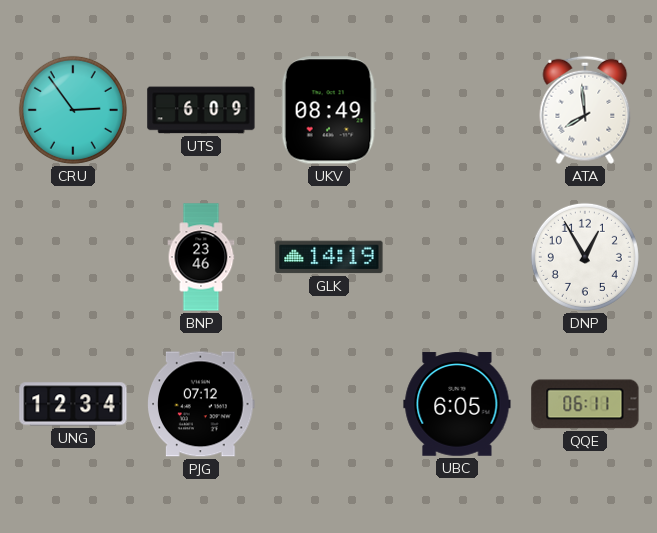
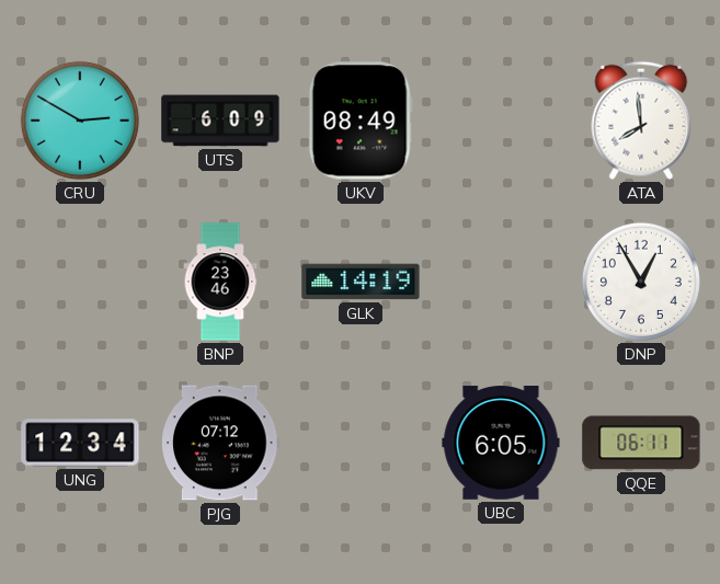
CRU: 2:54 -> 2:50
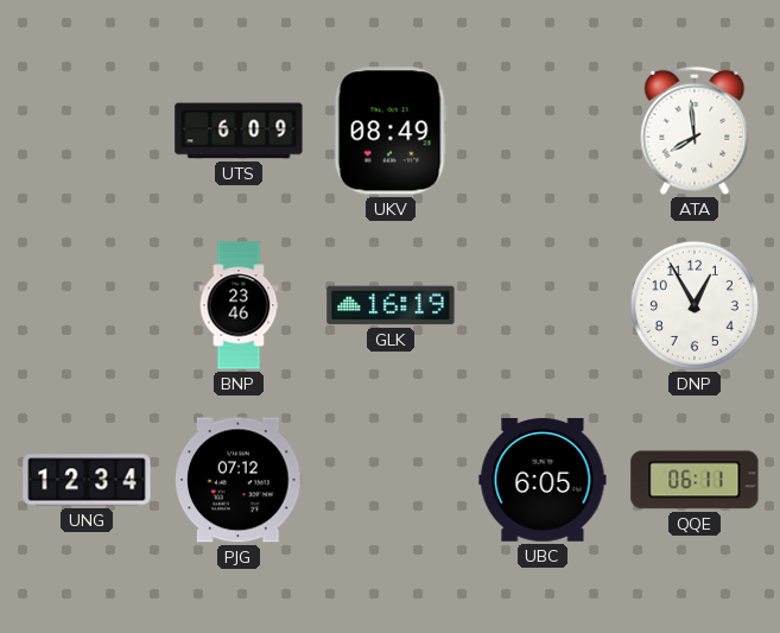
CRU: 2:50 -> none
GLK: 14:19 -> 16:19
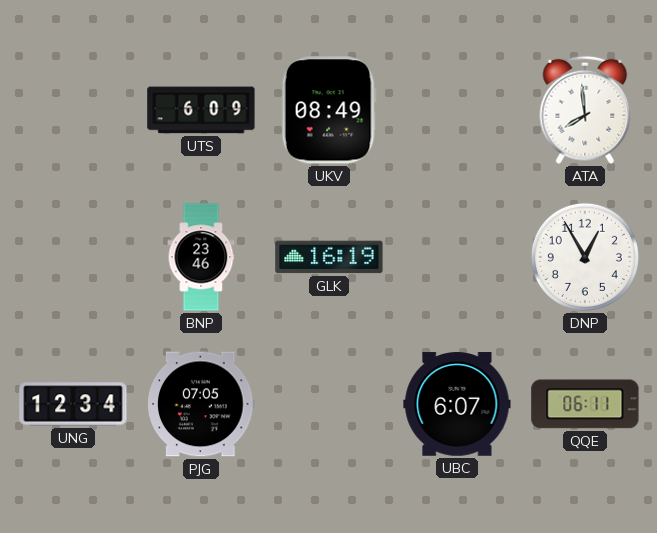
PJG: 07:12 -> 07:05
UBC: 6:05 -> 6:07
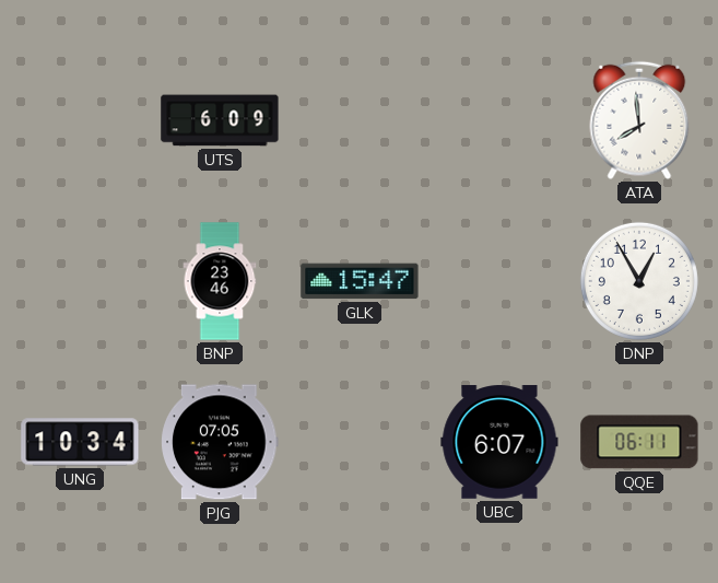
UKV: 08:49 -> none
GLK: 16:19 -> 15:47
UNG: 12:34 -> 10:34
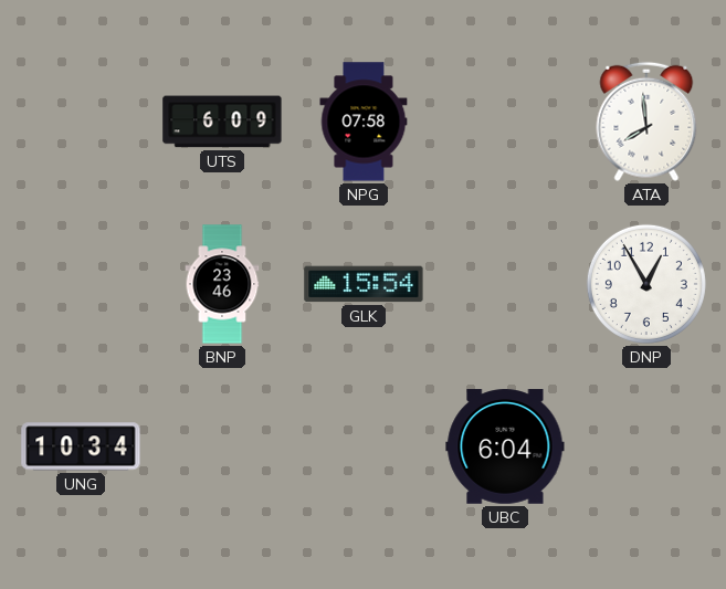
NPG: none -> 07:58
GLK: 15:47 -> 15:54
PJG: 07:05 -> none
UBC: 6:07 -> 6:04
QQE: 06:11 -> none
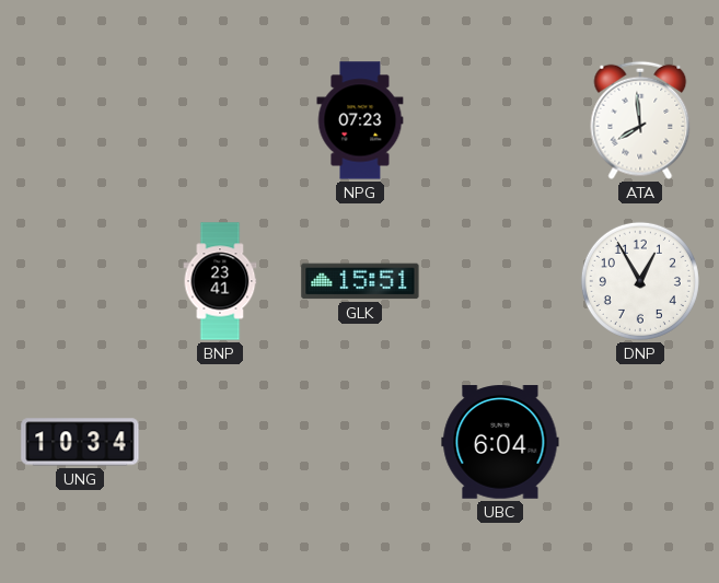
UTS: 6:09 -> none
NPG: 07:58 -> 07:23
BNP: 23:46 -> 23:41
GLK: 15:54 -> 15:51
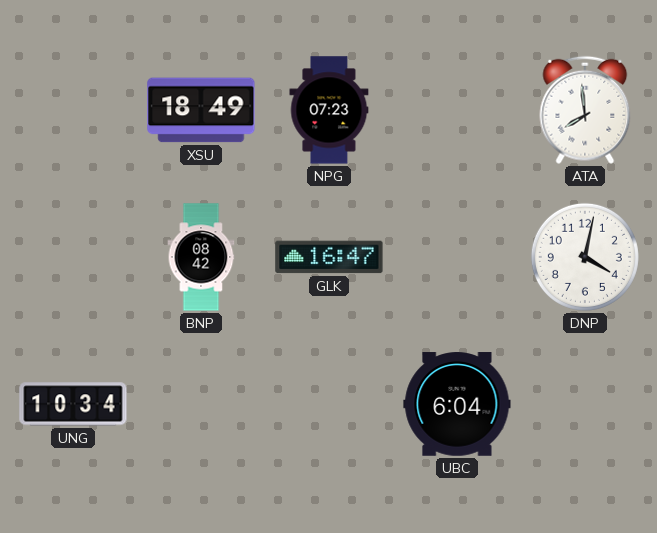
XSU: none -> 18:49
BNP: 23:41 -> 08:42
GLK: 15:51 -> 16:47
DNP: 12:55 -> 4:02
